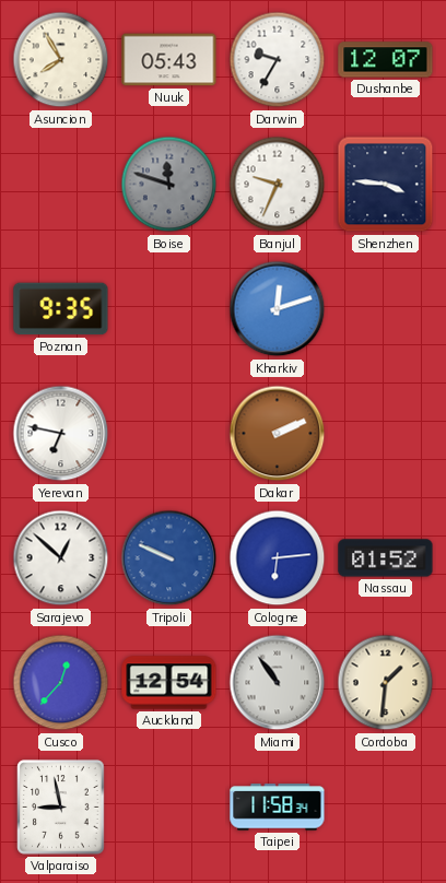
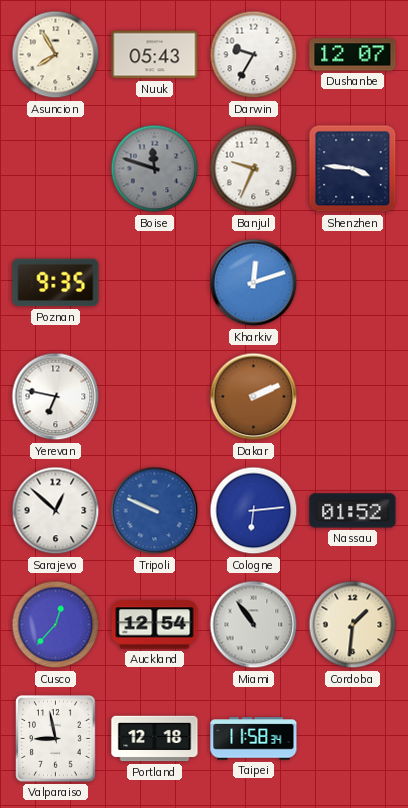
Portland: none -> 12:18
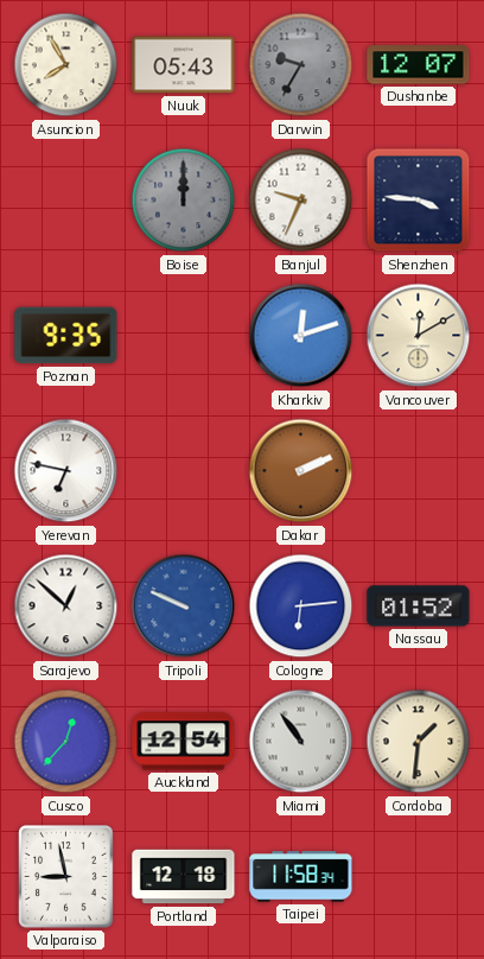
Darwin dial: white -> grey
Boise: 11:48 -> 12:00
Vancouver: none -> 12:10
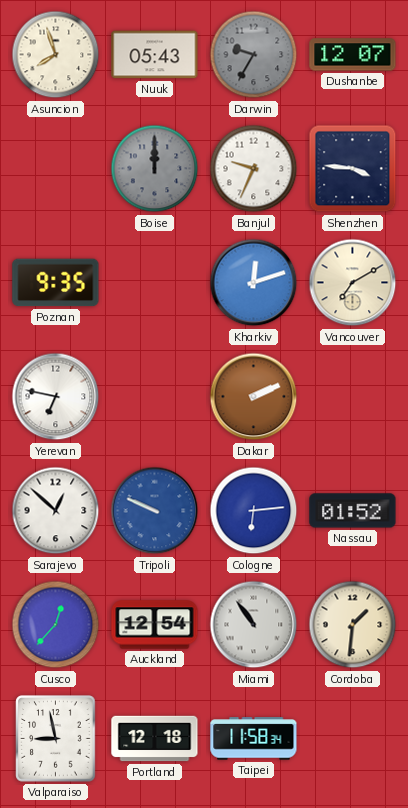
Asuncion: 7:55 -> 7:57
Vancouver: 12:10 -> 7:10
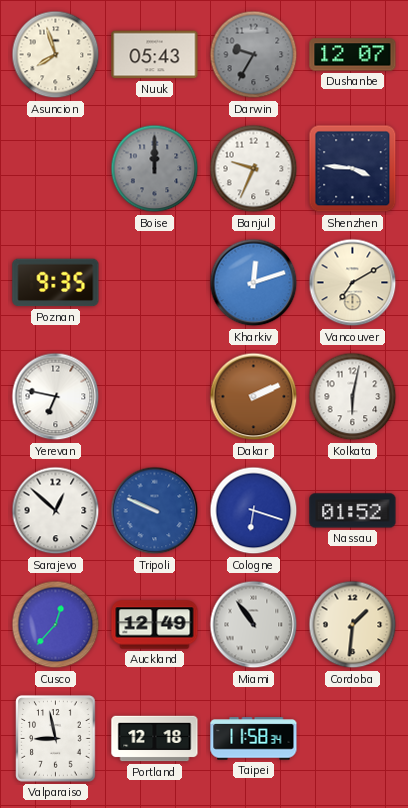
Kolkata: none -> 6:02
Cologne: 6:14 -> 6:18
Auckland: 12:54 -> 12:49
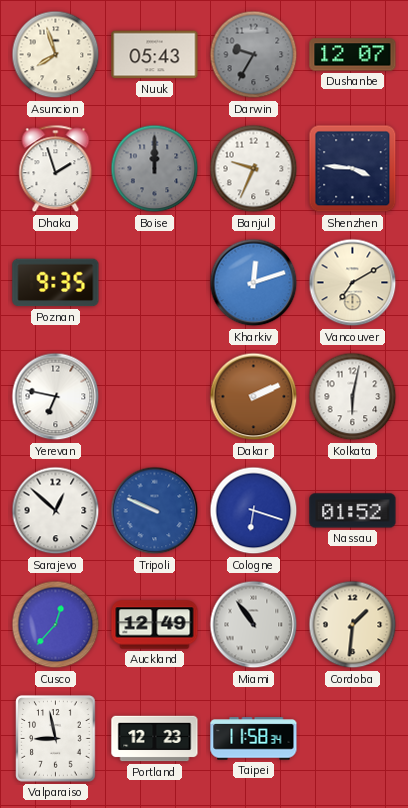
Dhaka: none -> 1:57
Portland: 12:18 -> 12:23
